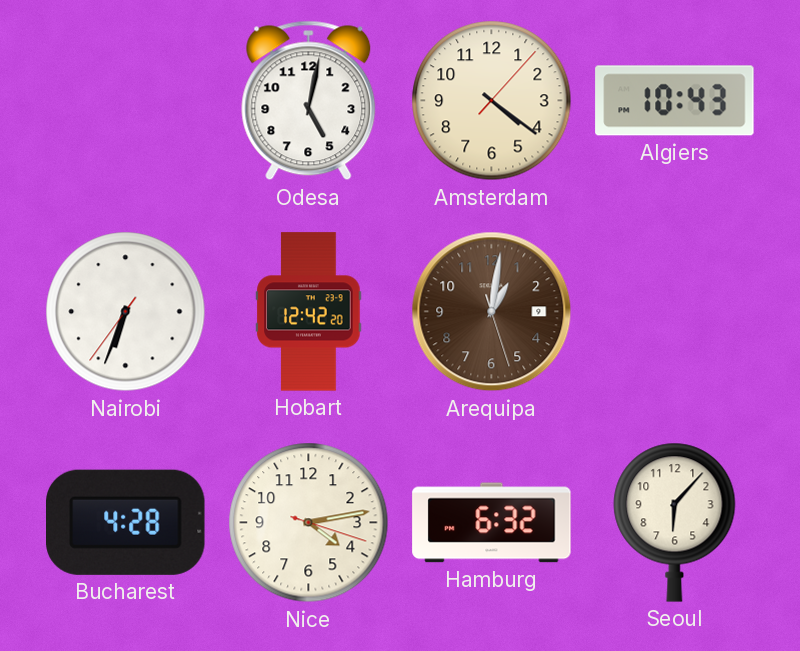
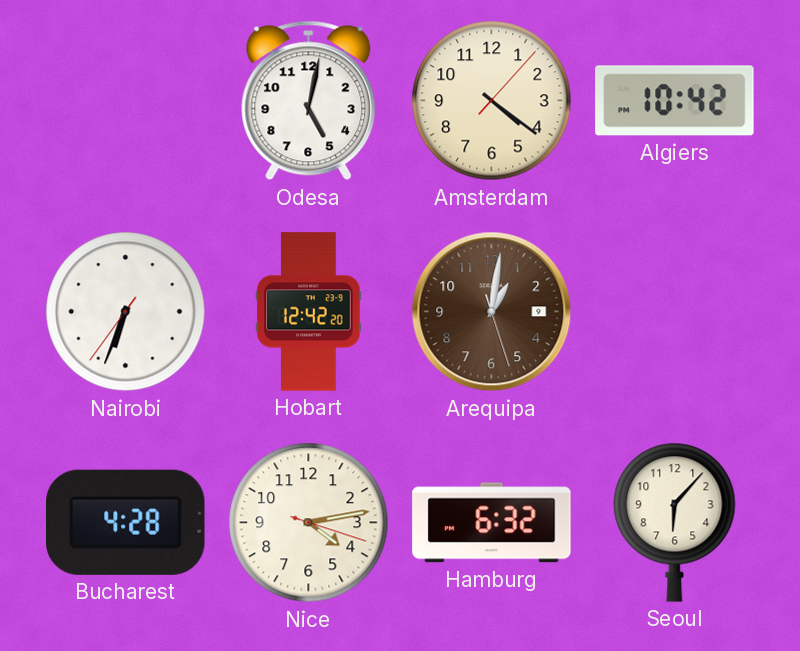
Algiers: 10:43 -> 10:42
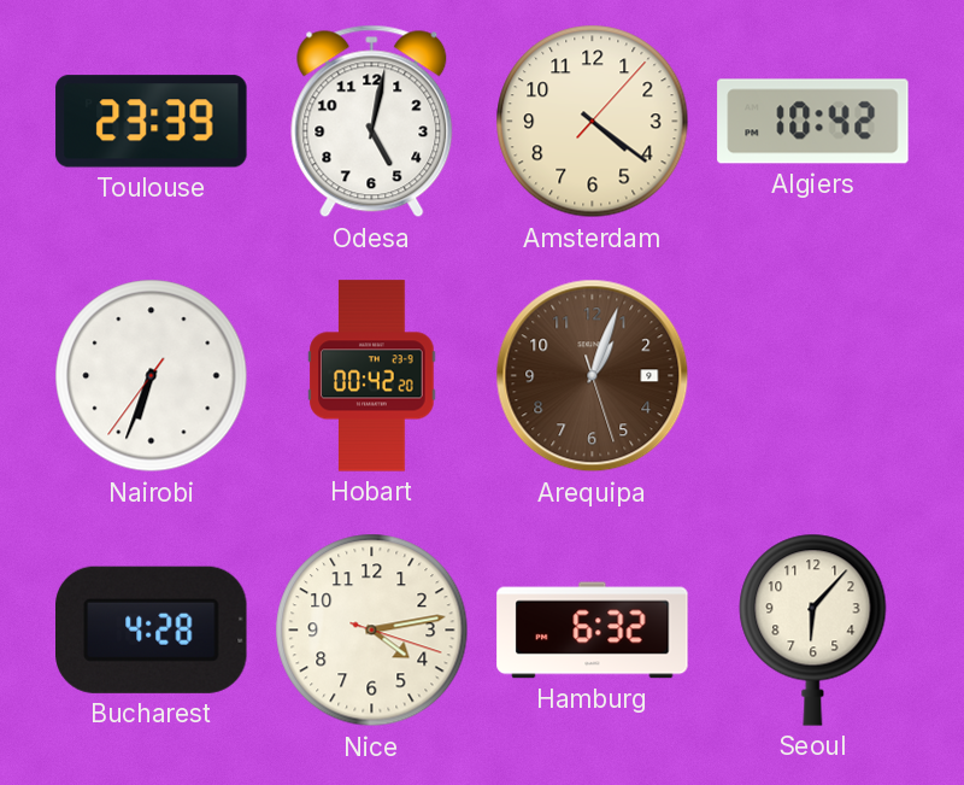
Toulouse: none -> 23:39
Hobart: 12:42 -> 00:42
Arequipa: 1:01 -> 1:03
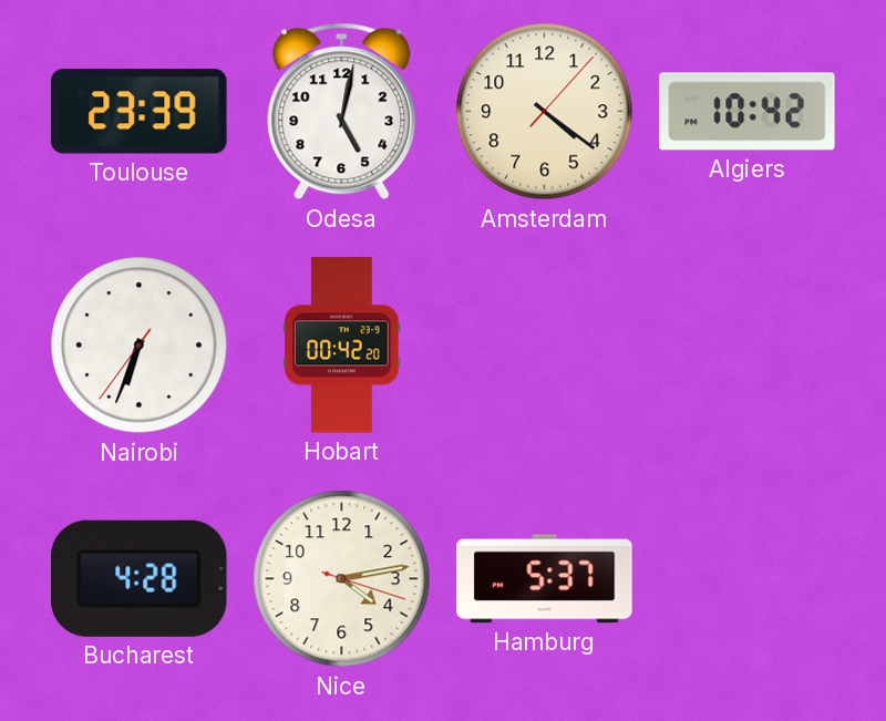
Arequipa: 1:03 -> none
Hamburg: 6:32 -> 5:37
Seoul: 6:07 -> none
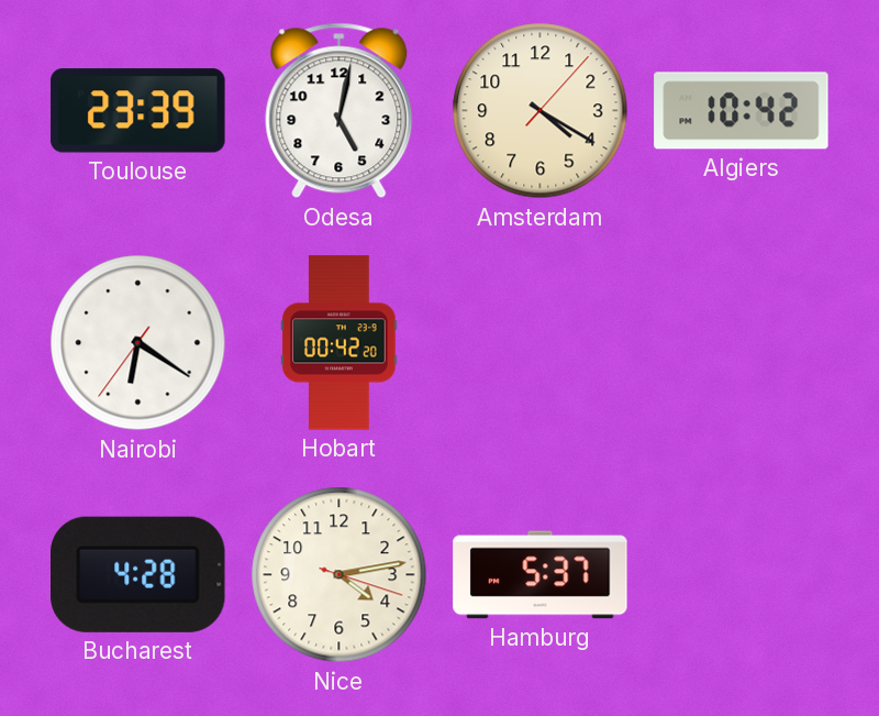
Amsterdam: 4:21 -> 4:20
Nairobi: 6:33 -> 6:20
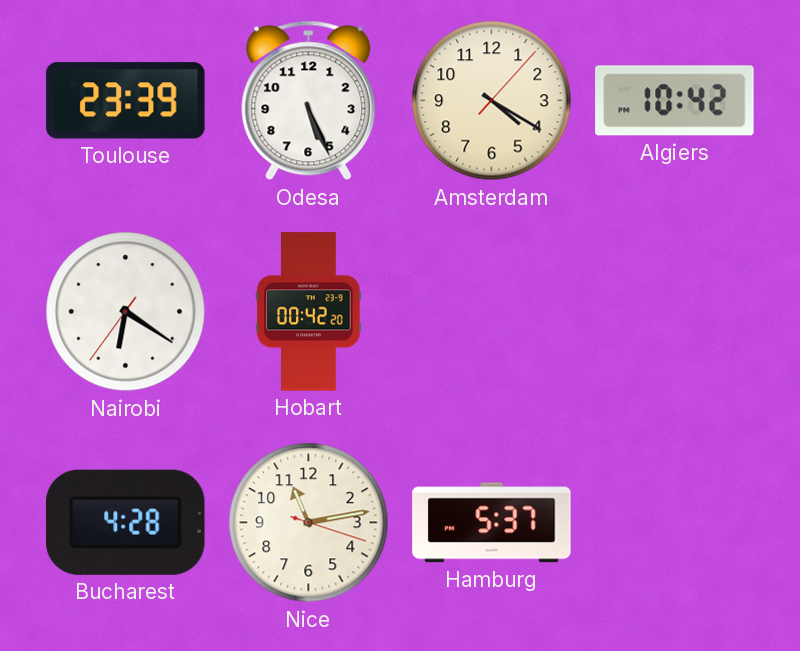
Odesa: 5:02 -> 5:26
Nice: 4:13 -> 11:13
